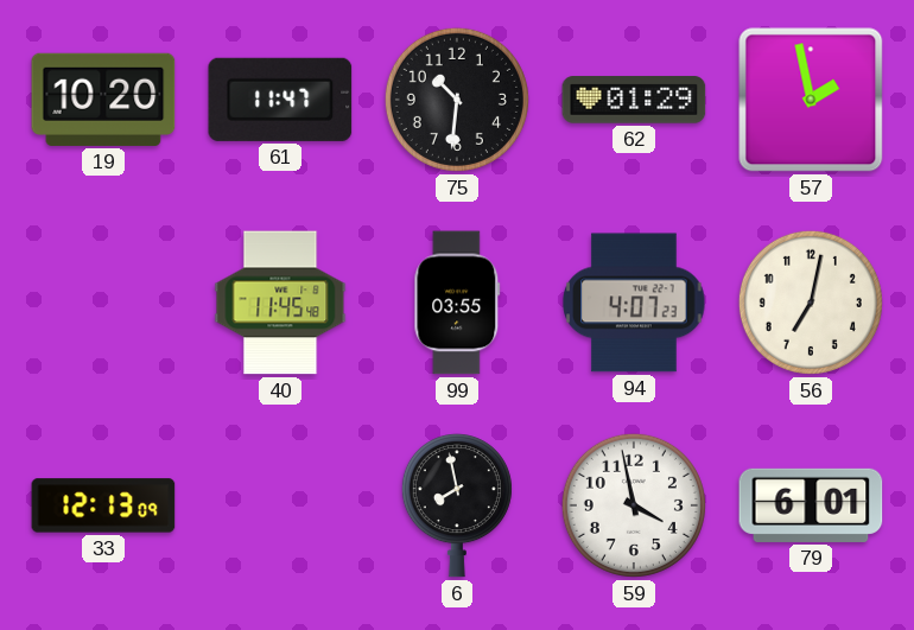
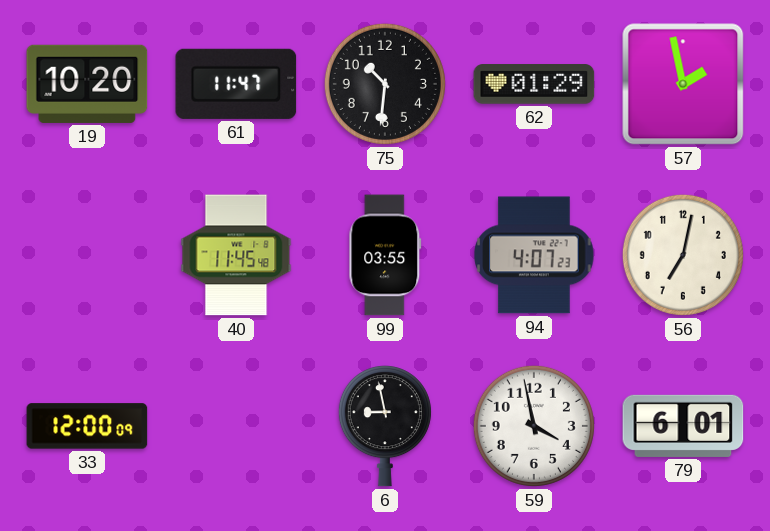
33: 12:13 -> 12:00
6: 7:58 -> 8:58
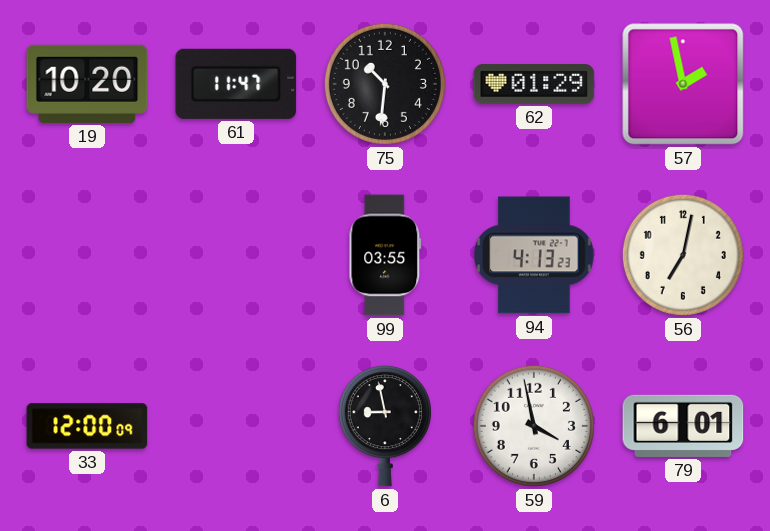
40: 11:45 -> none
94: 4:07 -> 4:13
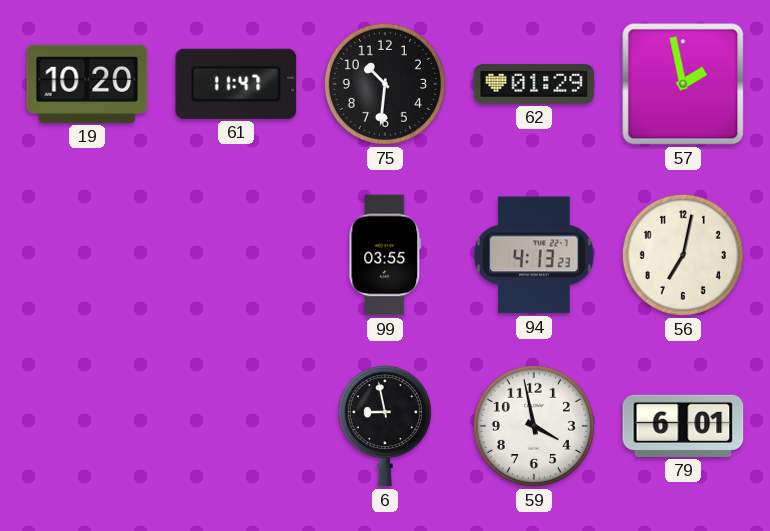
33: 12:00 -> none
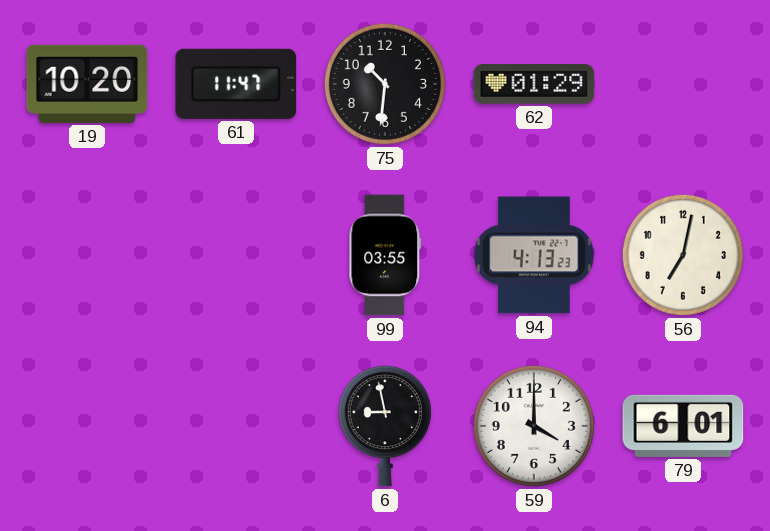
57: 1:58 -> none
59: 3:58 -> 4:00
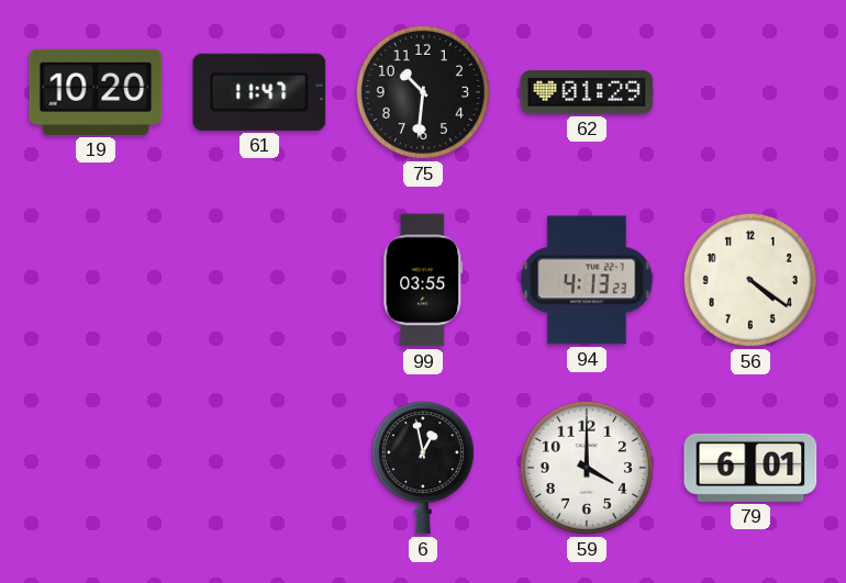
56: 7:02 -> 4:21
6: 8:58 -> 12:58
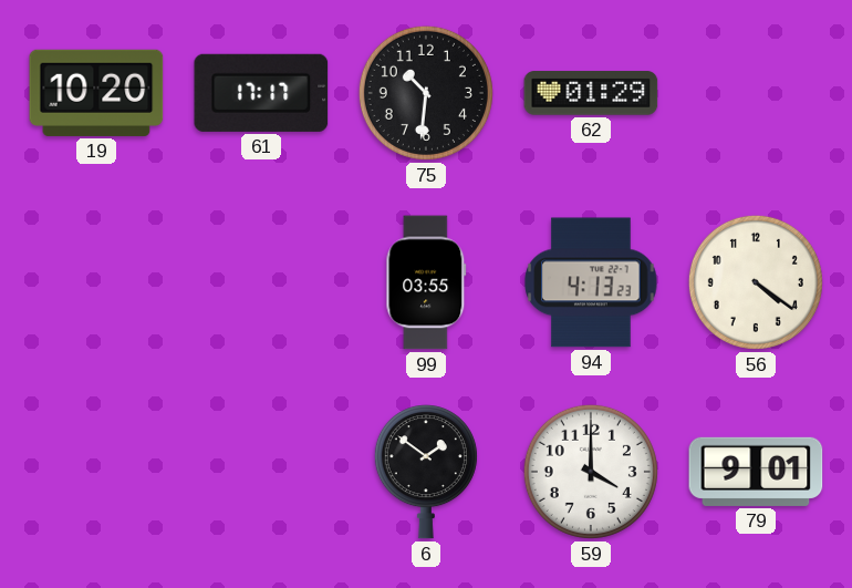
61: 11:47 -> 17:17
6: 12:58 -> 1:51
79: 6:01 -> 9:01
